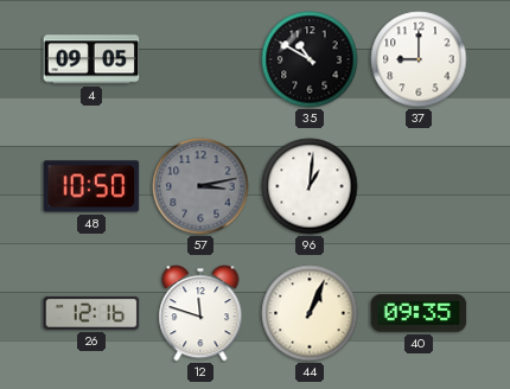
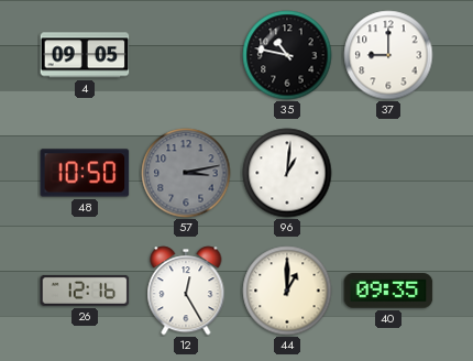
35: 10:50 -> 10:47
12: 11:48 -> 12:25
44: 1:04 -> 1:00
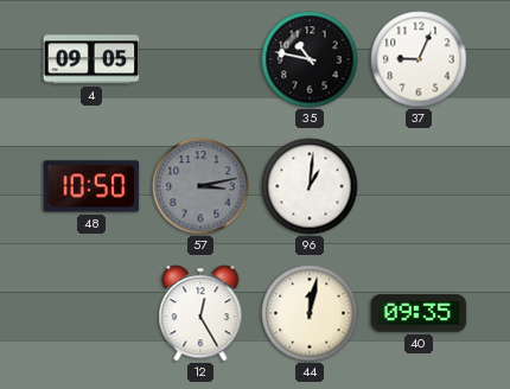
37: 9:00 -> 9:04
26: 12:16 -> none
44: 1:00 -> 12:02
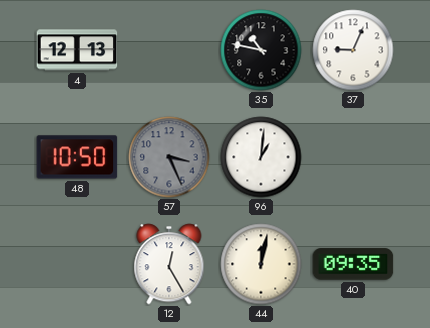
4: 09:05 -> 12:13
57: 3:13 -> 3:26
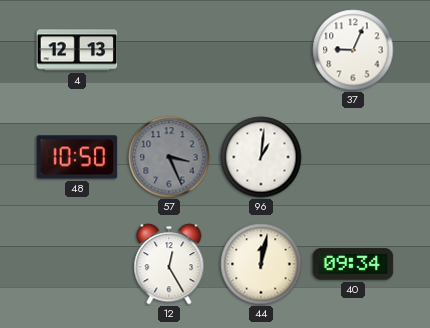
35: 10:47 -> none
40: 09:35 -> 09:34
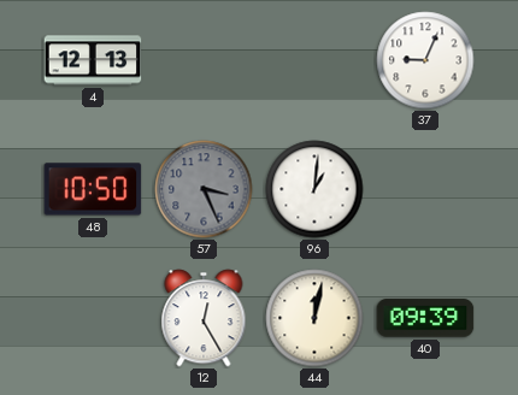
40: 09:34 -> 09:39
